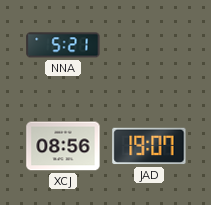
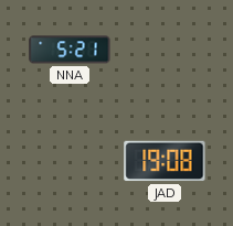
XCJ: 08:56 -> none
JAD: 19:07 -> 19:08
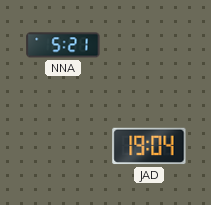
JAD: 19:08 -> 19:04
